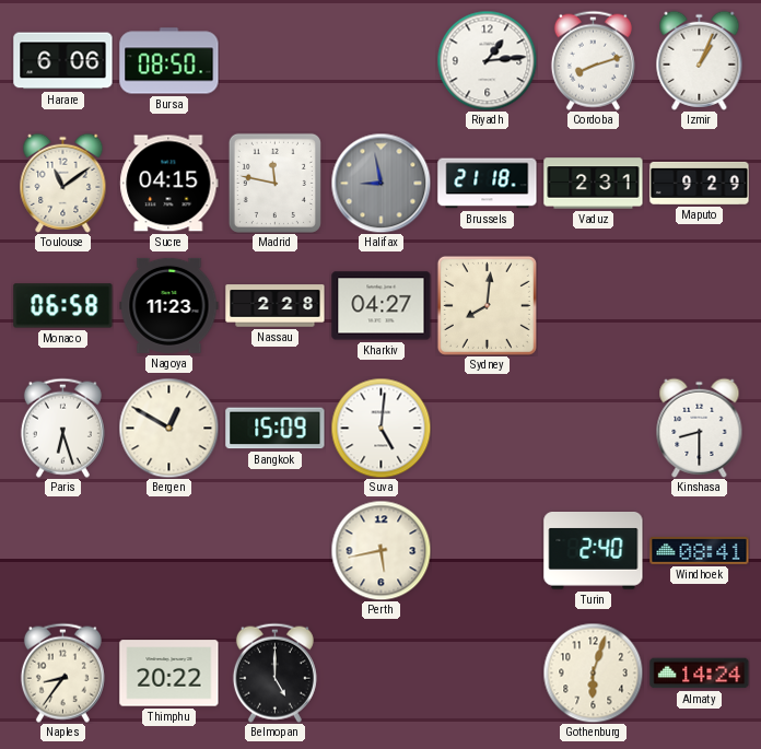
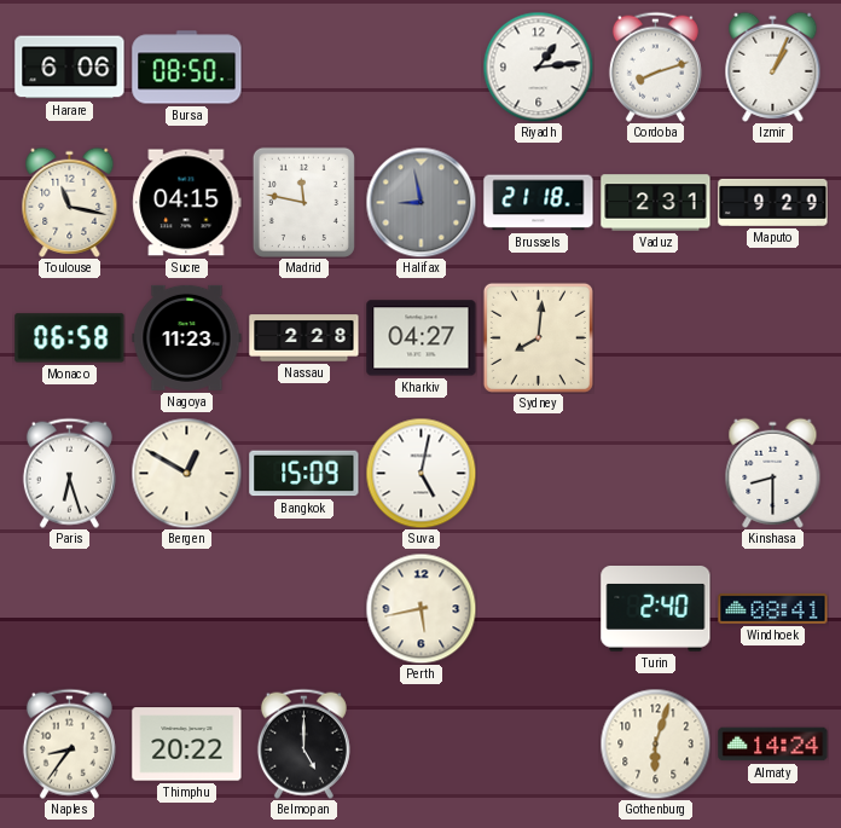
Toulouse: 11:09 -> 11:17
Suva: 5:01 -> 5:02
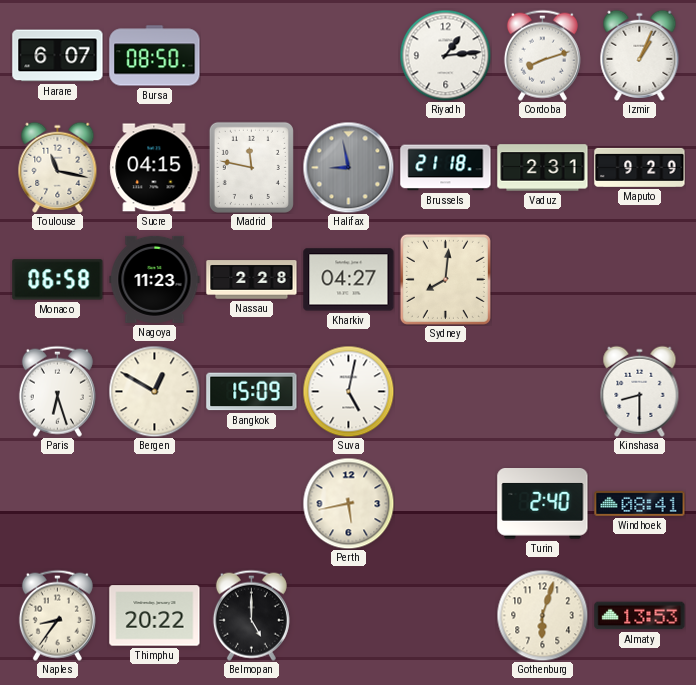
Harare: 6:06 -> 6:07
Almaty: 14:24 -> 13:53
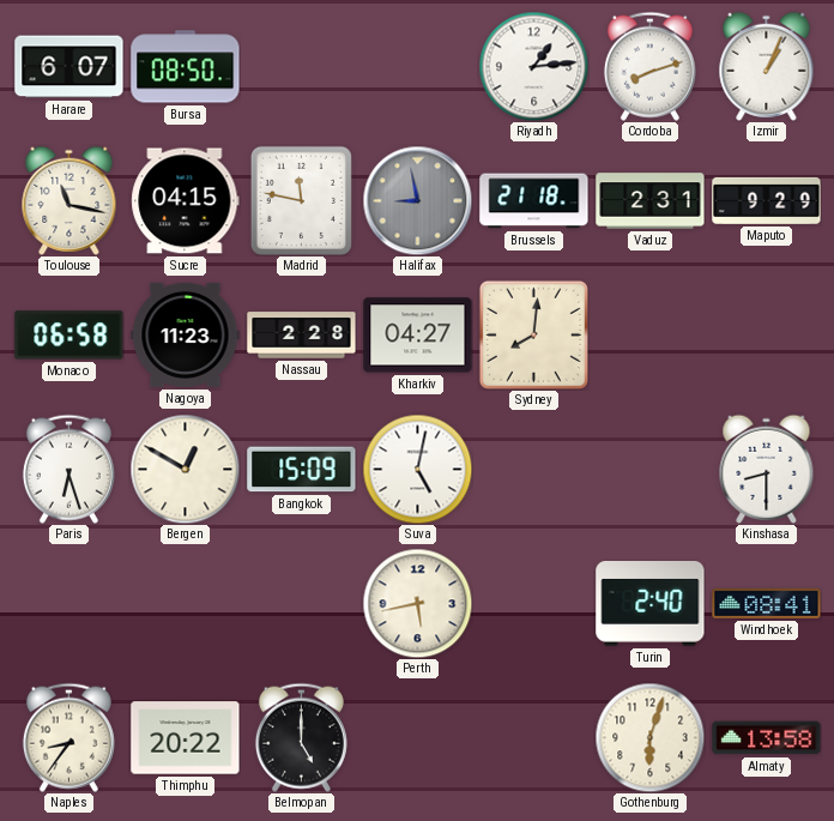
Almaty: 13:53 -> 13:58
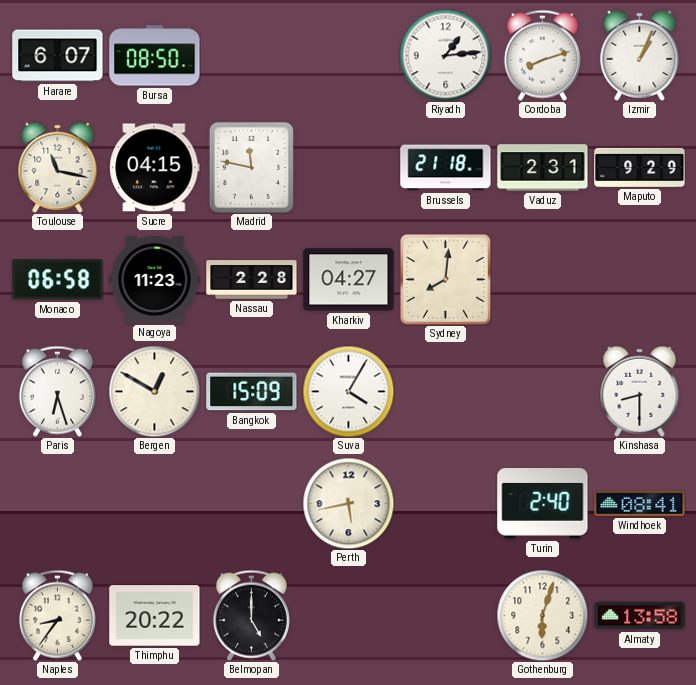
Halifax: 8:58 -> none
Suva: 5:02 -> 4:05
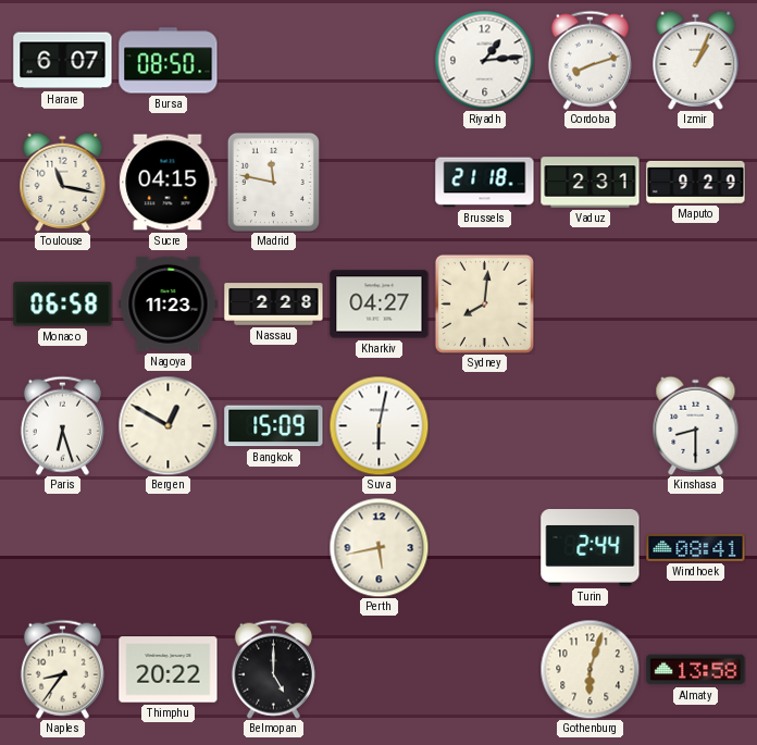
Suva: 4:05 -> 6:02
Turin: 2:40 -> 2:44
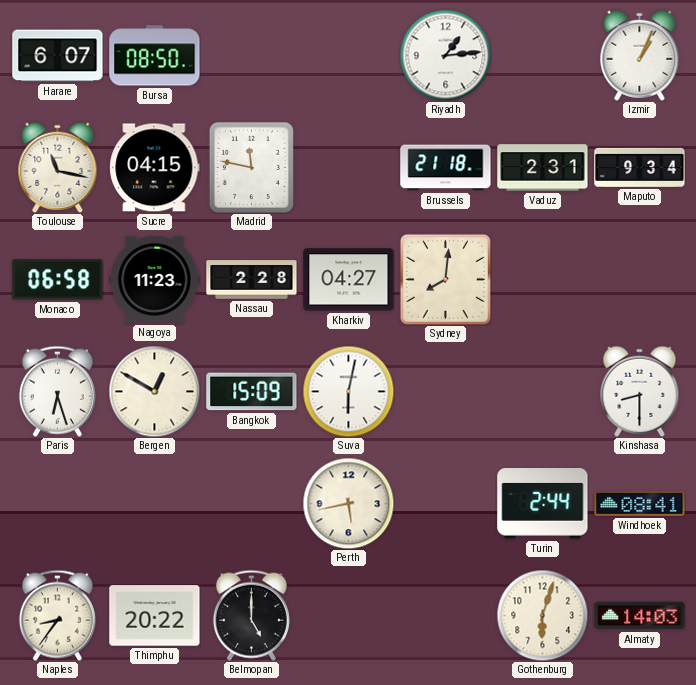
Cordoba: 8:12 -> none
Maputo: 9:29 -> 9:34
Almaty: 13:58 -> 14:03
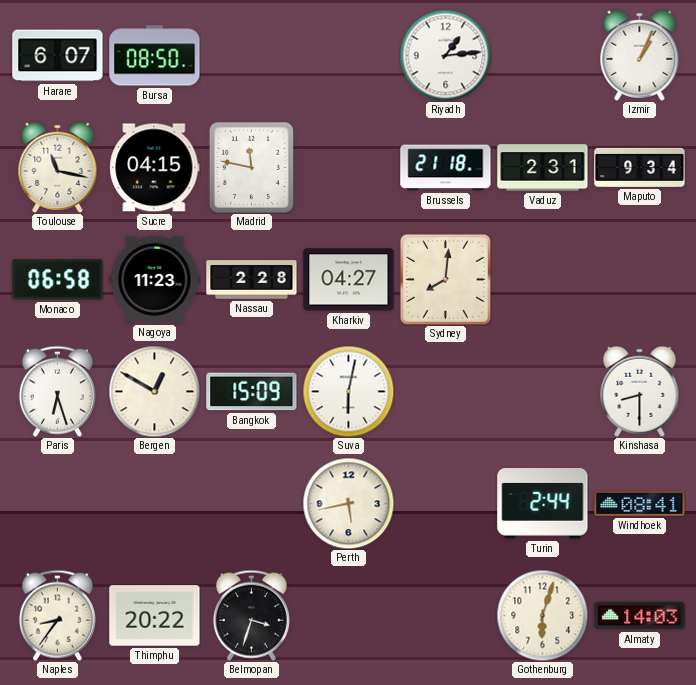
Belmopan: 5:00 -> 3:33
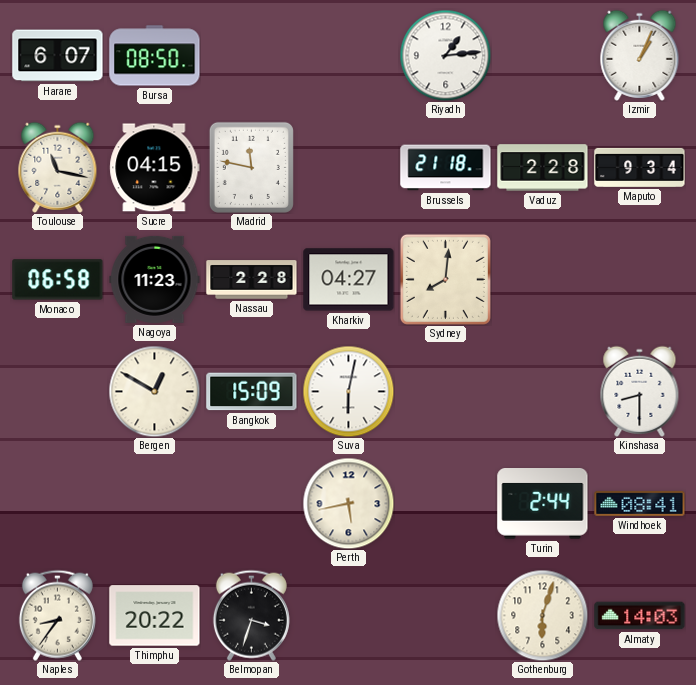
Vaduz: 2:31 -> 2:28
Paris: 6:27 -> none
